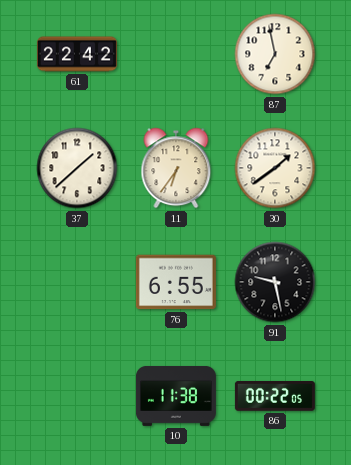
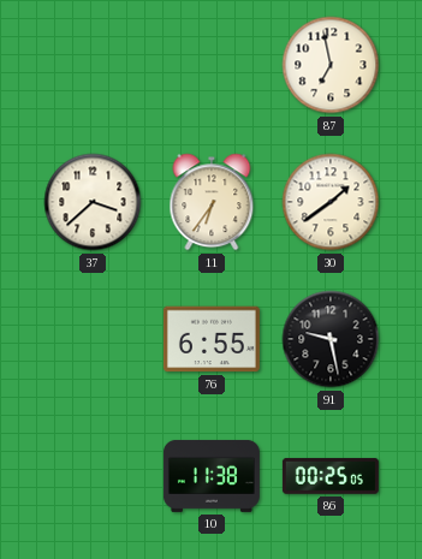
61: 22:42 -> none
37: 1:38 -> 3:38
86: 00:22 -> 00:25
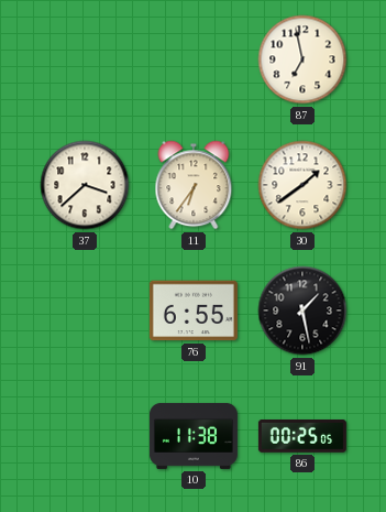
91: 9:28 -> 1:28
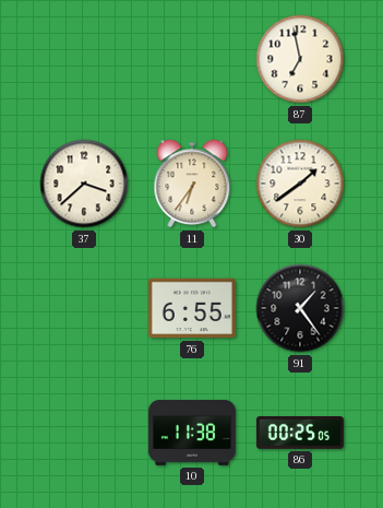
91: 1:28 -> 1:24
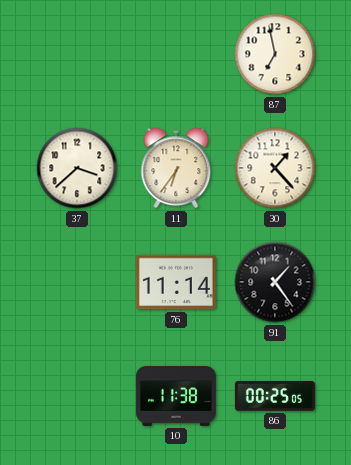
30: 1:39 -> 1:23
76: 6:55 -> 11:14
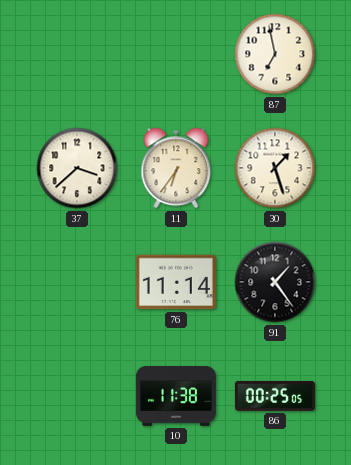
30: 1:23 -> 1:27
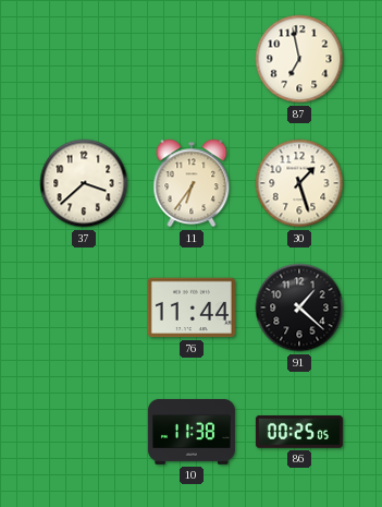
76: 11:14 -> 11:44
91: 1:24 -> 1:22
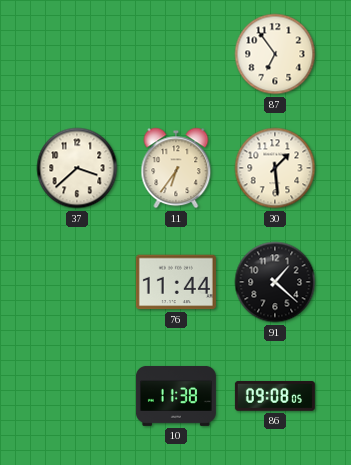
87: 6:58 -> 6:54
30: 1:27 -> 1:29
86: 00:25 -> 09:08
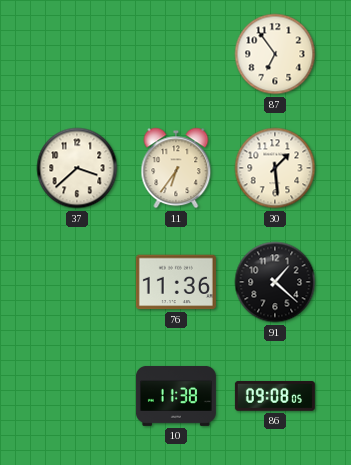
76: 11:44 -> 11:36
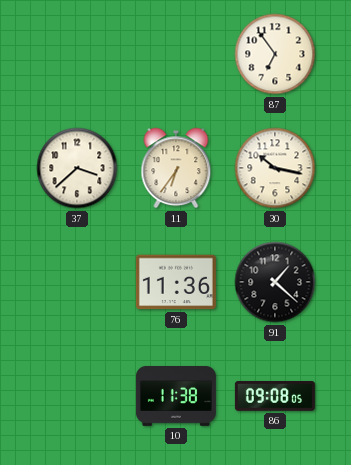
30: 1:29 -> 10:17
